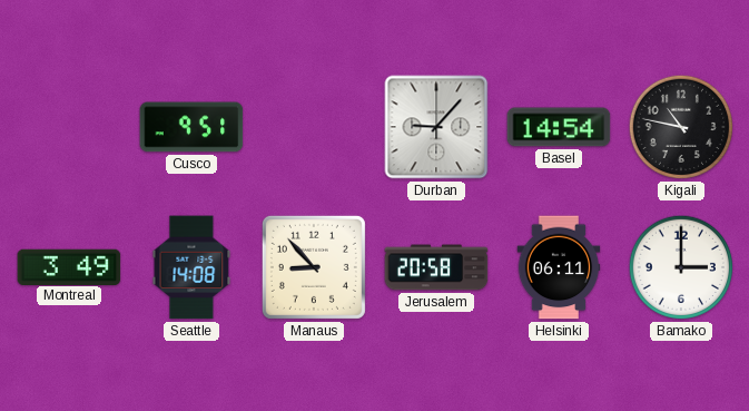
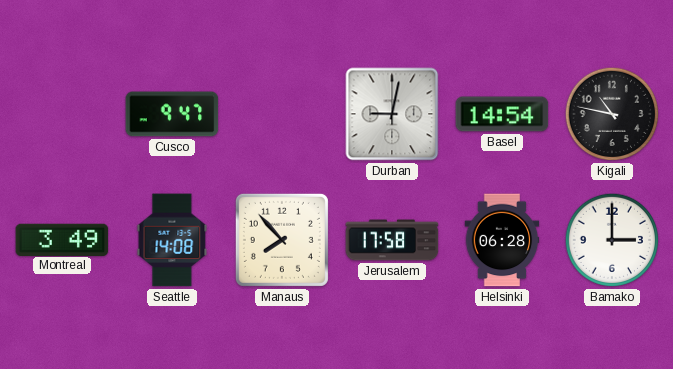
Cusco: 9:51 -> 9:47
Durban: 9:07 -> 9:02
Manaus: 8:53 -> 7:53
Jerusalem: 20:58 -> 17:58
Helsinki: 06:11 -> 06:28
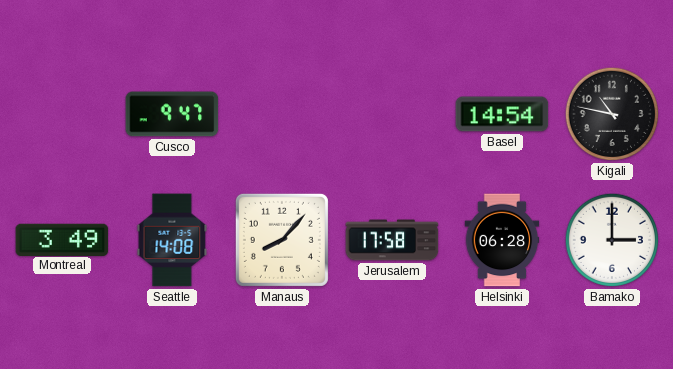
Durban: 9:02 -> none
Manaus: 7:53 -> 8:07
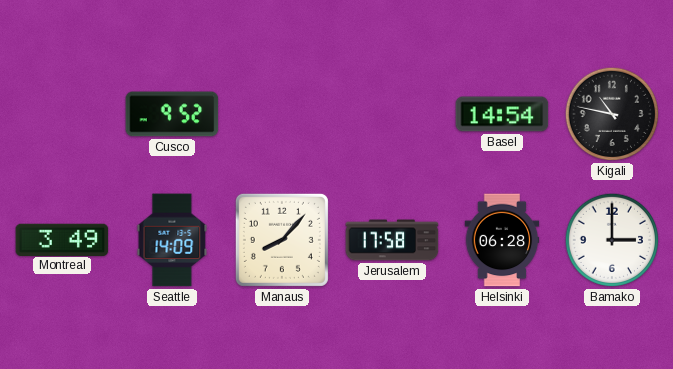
Cusco: 9:47 -> 9:52
Seattle: 14:08 -> 14:09
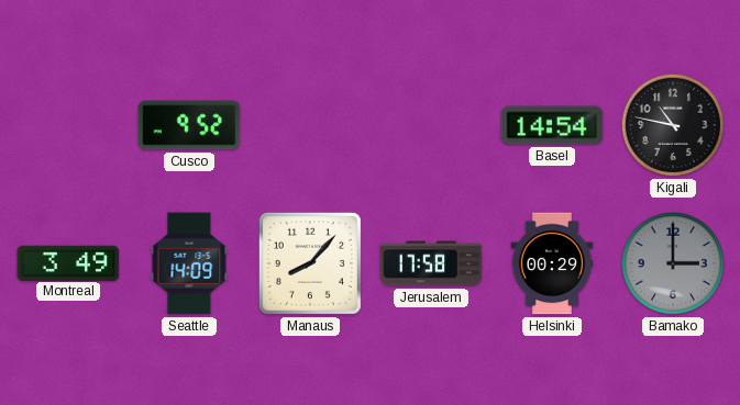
Helsinki: 06:28 -> 00:29
Bamako dial: white -> grey
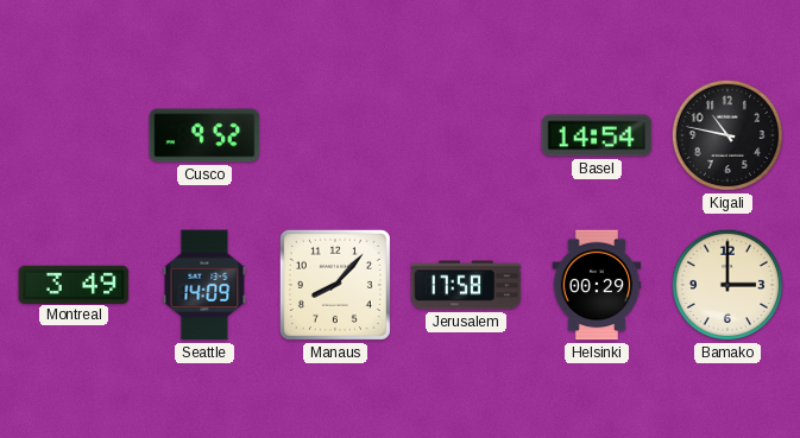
Bamako dial: grey -> cream
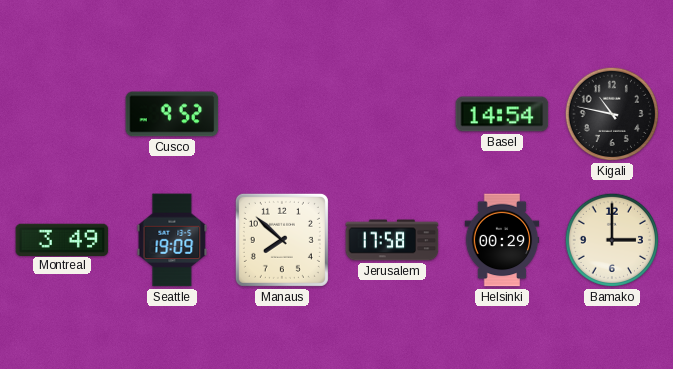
Seattle: 14:09 -> 19:09
Manaus: 8:07 -> 7:52
